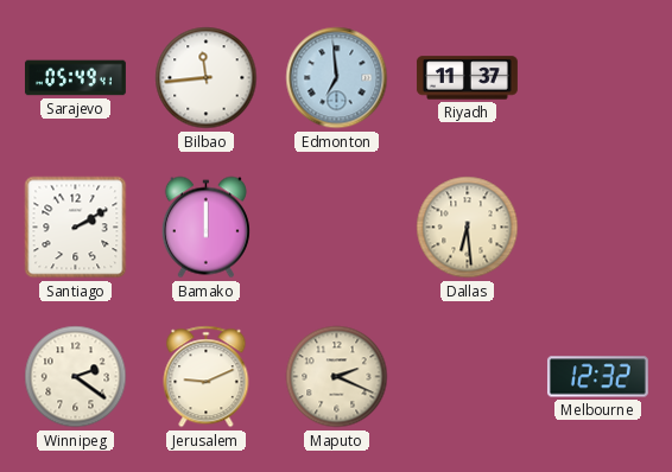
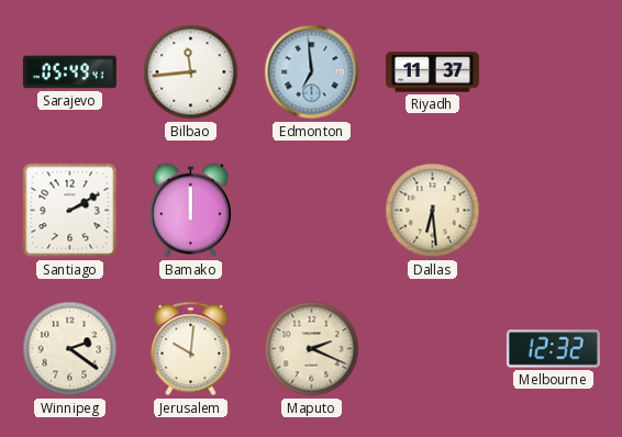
Jerusalem: 9:11 -> 10:01
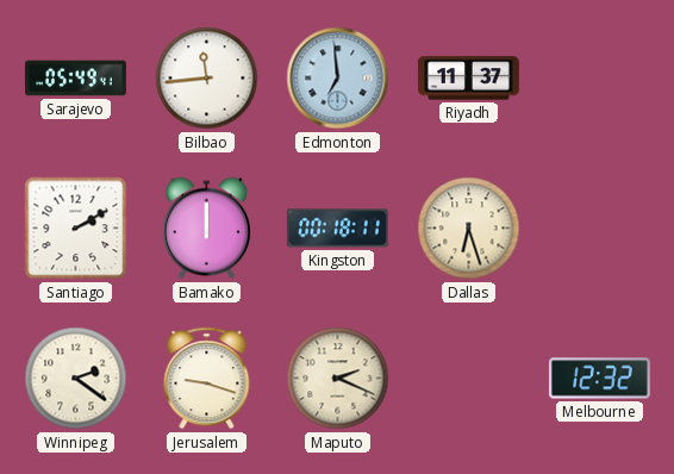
Kingston: none -> 00:18
Dallas: 6:29 -> 6:27
Jerusalem: 10:01 -> 9:18
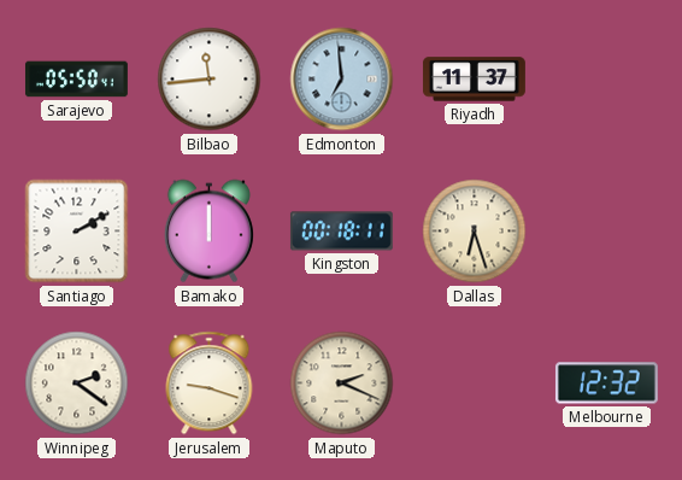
Sarajevo: 05:49 -> 05:50
